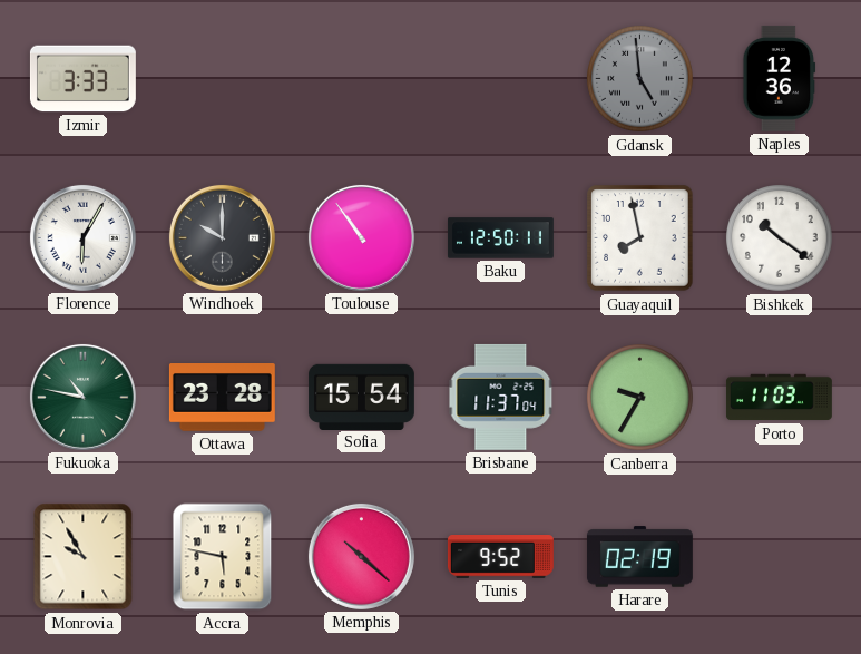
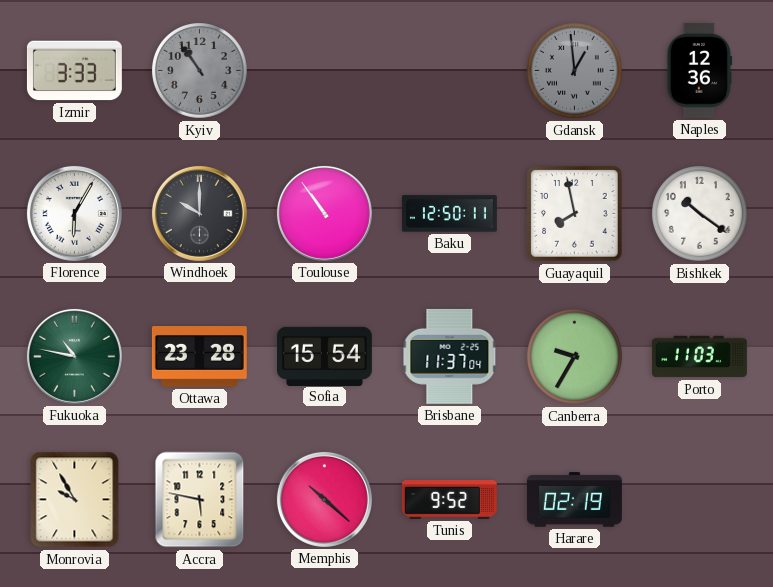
Kyiv: none -> 10:54
Gdansk: 4:59 -> 12:59
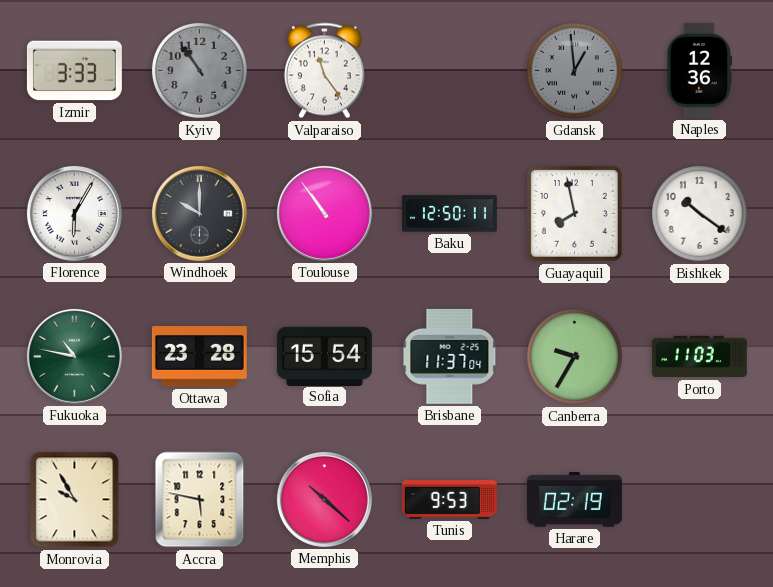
Valparaiso: none -> 11:24
Tunis: 9:52 -> 9:53
